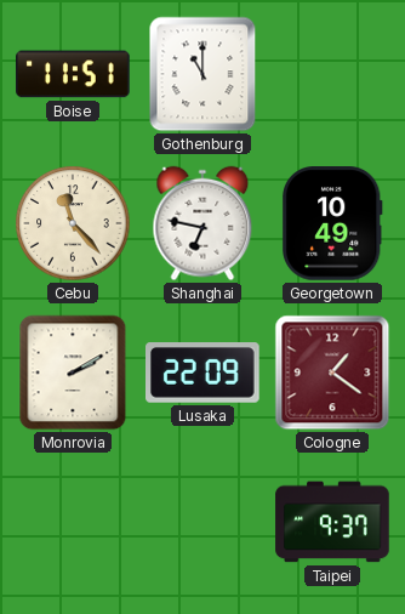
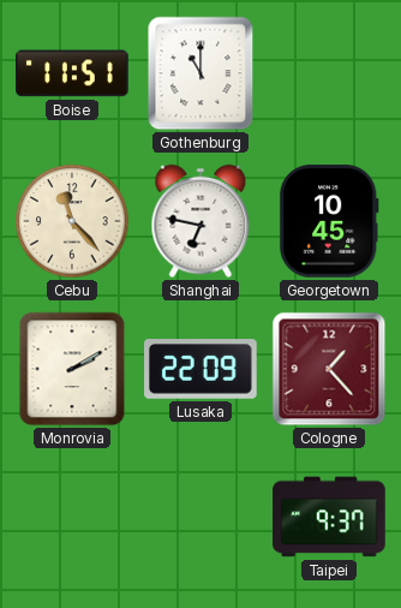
Georgetown: 10:49 -> 10:45
Cologne: 1:21 -> 1:23
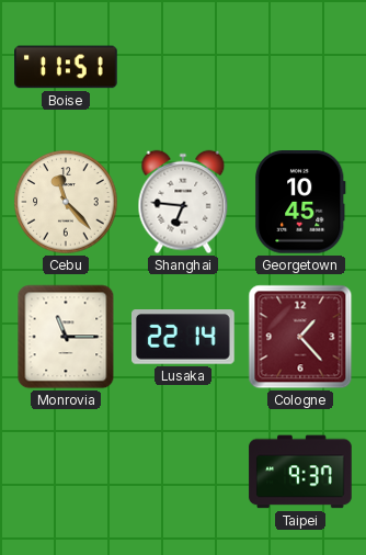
Gothenburg: 11:00 -> none
Shanghai: 6:47 -> 6:46
Monrovia: 2:10 -> 11:15
Lusaka: 22:09 -> 22:14
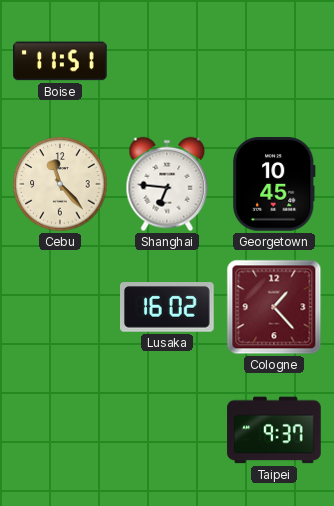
Monrovia: 11:15 -> none
Lusaka: 22:14 -> 16:02
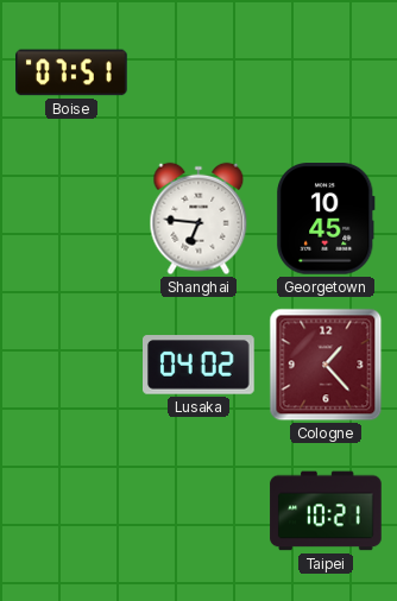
Boise: 11:51 -> 07:51
Cebu: 11:23 -> none
Lusaka: 16:02 -> 04:02
Taipei: 9:37 -> 10:21
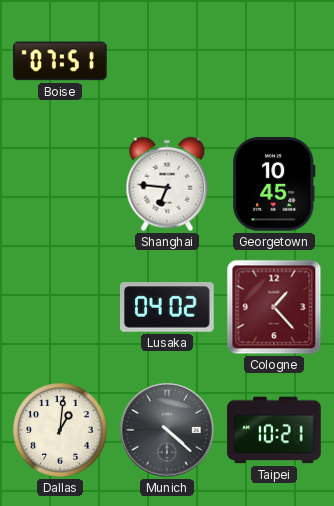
Dallas: none -> 1:01
Munich: none -> 4:22
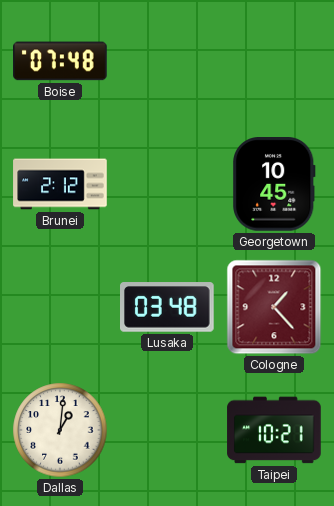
Boise: 07:51 -> 07:48
Brunei: none -> 2:12
Shanghai: 6:46 -> none
Lusaka: 04:02 -> 03:48
Munich: 4:22 -> none
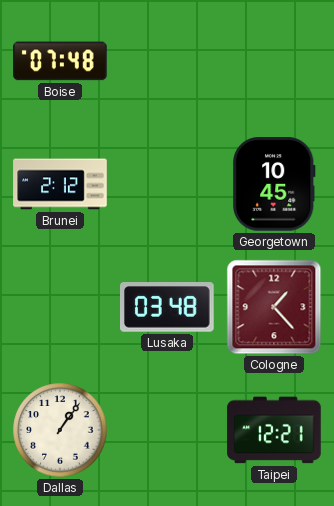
Dallas: 1:01 -> 1:06
Taipei: 10:21 -> 12:21
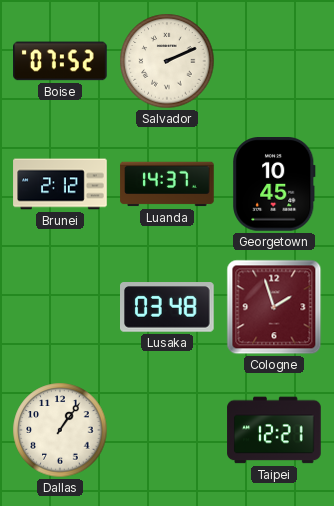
Boise: 07:48 -> 07:52
Salvador: none -> 2:11
Luanda: none -> 14:37
Cologne: 1:23 -> 1:57
